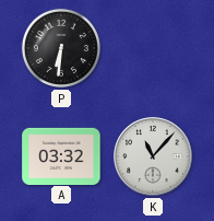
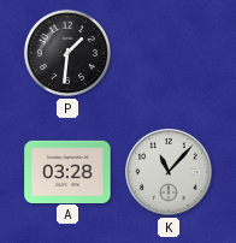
P: 6:31 -> 1:31
A: 03:32 -> 03:28
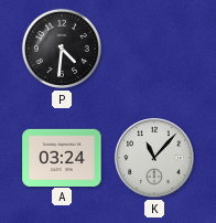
P: 1:31 -> 4:31
A: 03:28 -> 03:24
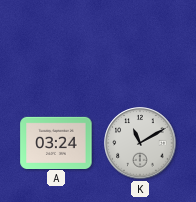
P: 4:31 -> none
K: 11:07 -> 11:10
